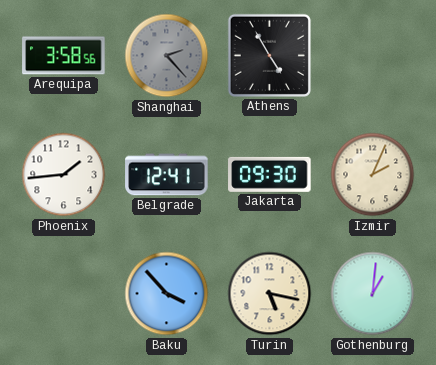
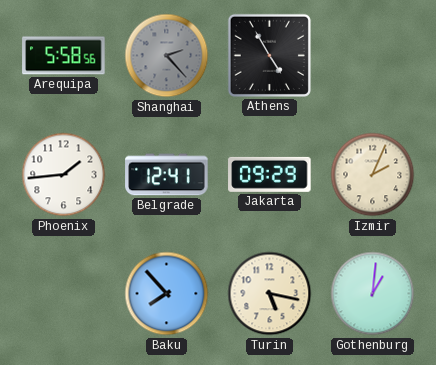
Arequipa: 3:58 -> 5:58
Jakarta: 09:30 -> 09:29
Baku: 3:53 -> 7:53
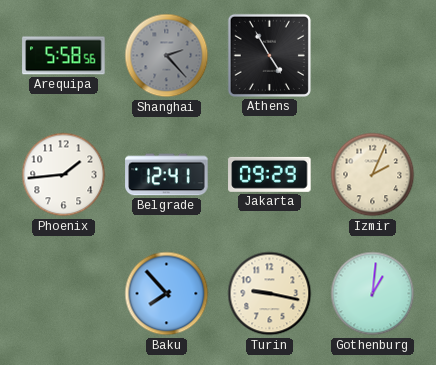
Turin: 5:17 -> 9:17
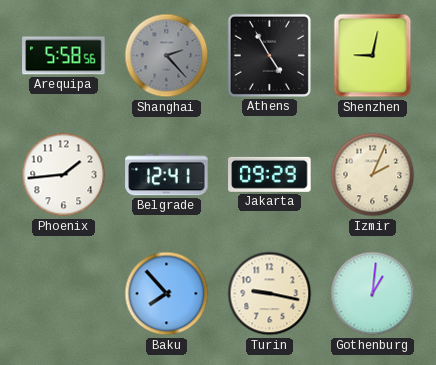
Shenzhen: none -> 9:02
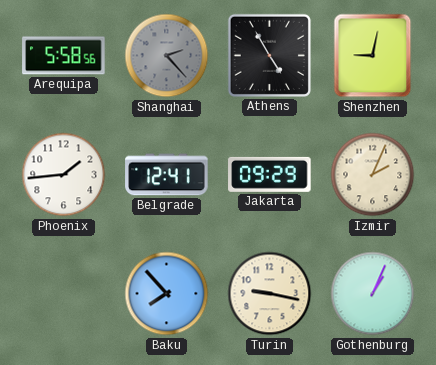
Gothenburg: 1:01 -> 1:04
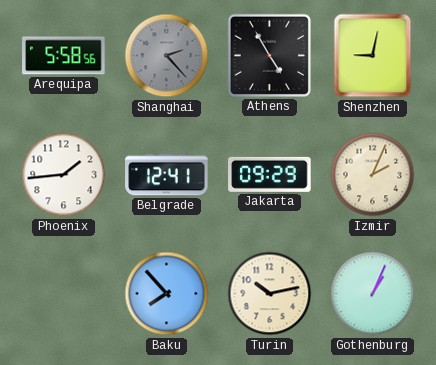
Turin: 9:17 -> 10:13
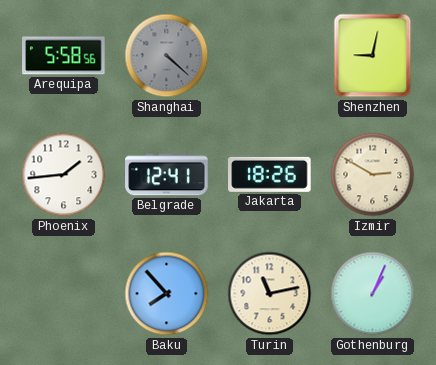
Shanghai: 2:23 -> 4:22
Athens: 4:55 -> none
Jakarta: 09:29 -> 18:26
Izmir: 2:04 -> 2:50
Turin: 10:13 -> 11:13
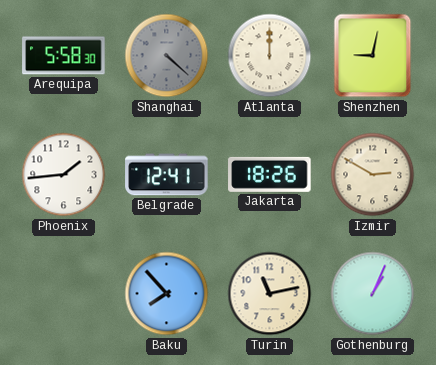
Arequipa: 5:58:56 -> 5:58:30
Atlanta: none -> 12:00
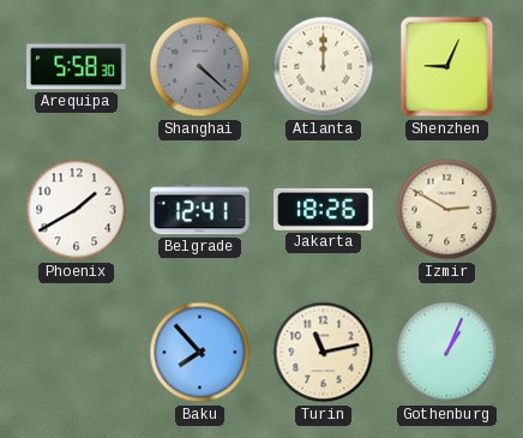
Shenzhen: 9:02 -> 9:04
Phoenix: 1:44 -> 1:40
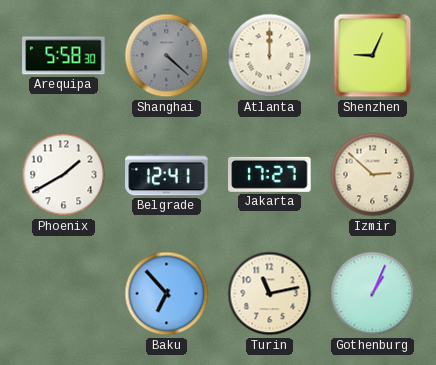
Jakarta: 18:26 -> 17:27
Izmir: 2:50 -> 2:52
Baku: 7:53 -> 6:53
